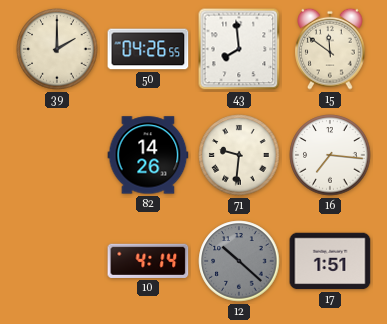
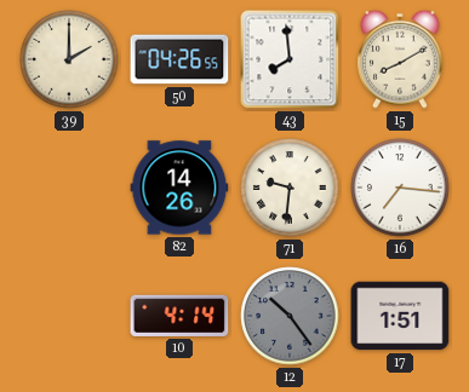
15: 11:51 -> 8:10
12: 10:22 -> 10:24
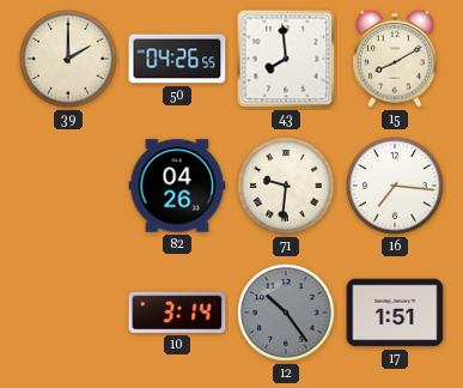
82: 14:26 -> 04:26
10: 4:14 -> 3:14
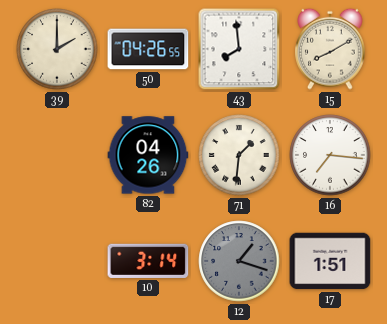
71: 9:31 -> 1:31
12: 10:24 -> 1:18
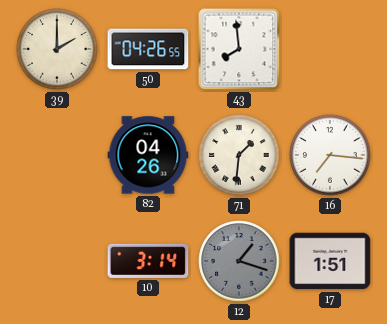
15: 8:10 -> none
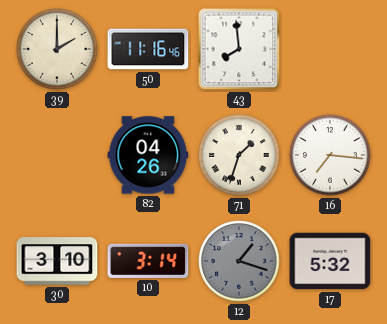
50: 04:26 -> 11:16
71: 1:31 -> 1:33
30: none -> 3:10
17: 1:51 -> 5:32
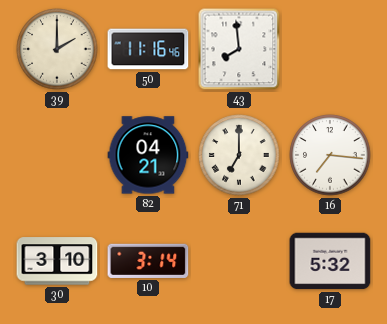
82: 04:26 -> 04:21
71: 1:33 -> 7:00
12: 1:18 -> none
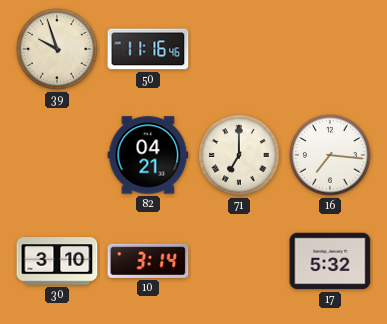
39: 2:00 -> 9:57
43: 7:59 -> none
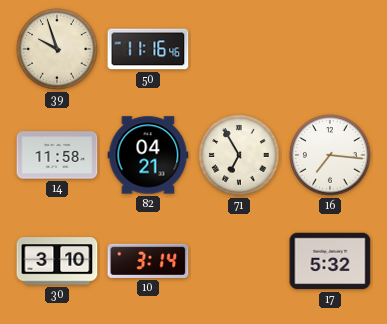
14: none -> 11:58
71: 7:00 -> 6:55
